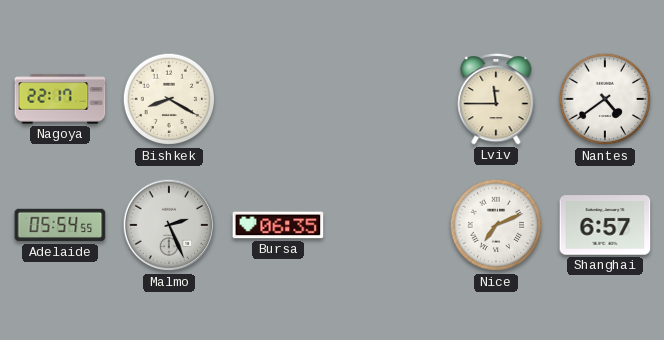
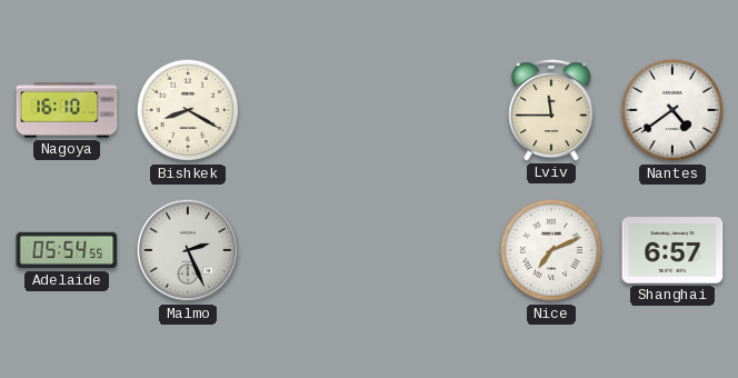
Nagoya: 22:17 -> 16:10
Bursa: 06:35 -> none
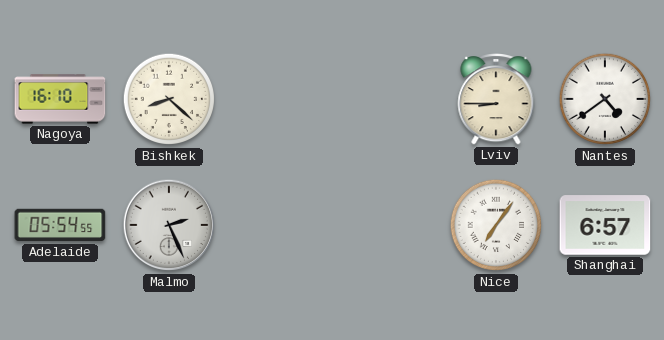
Bishkek: 8:20 -> 8:22
Lviv: 11:45 -> 8:45
Nice: 7:11 -> 7:06
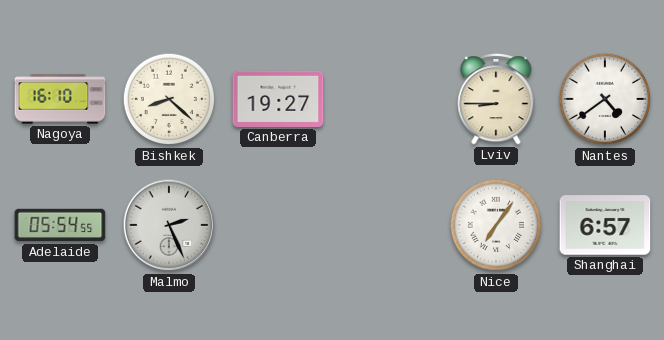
Canberra: none -> 19:27
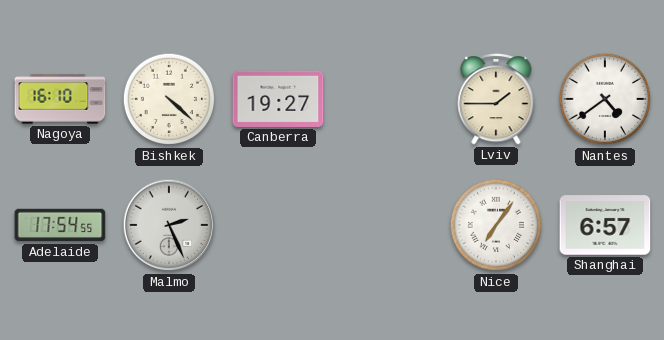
Bishkek: 8:22 -> 4:22
Lviv: 8:45 -> 1:45
Adelaide: 05:54 -> 17:54
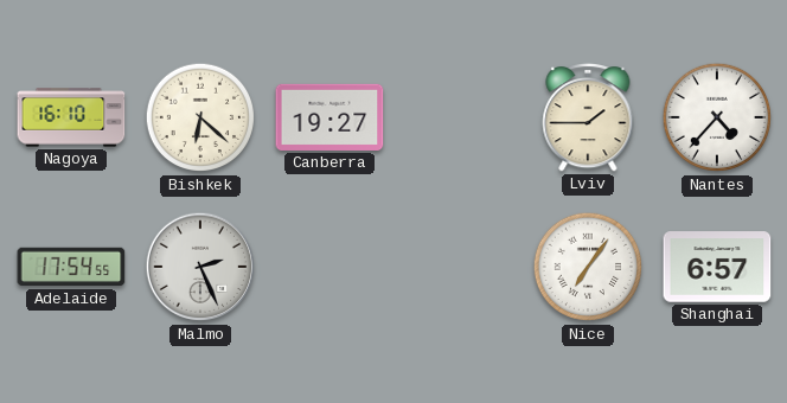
Bishkek: 4:22 -> 6:22
Nantes: 4:39 -> 4:37
